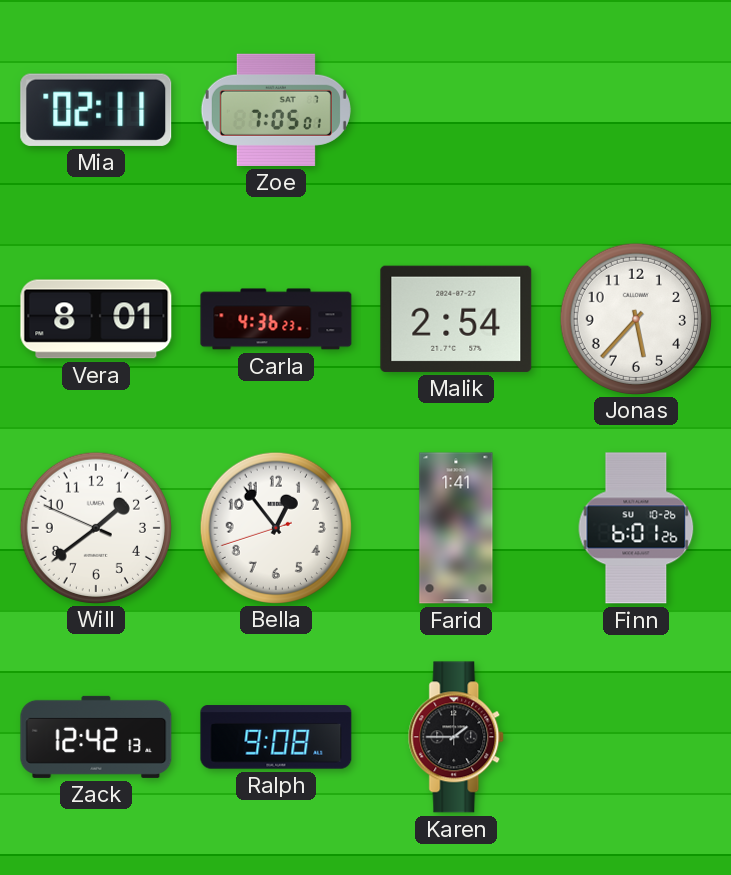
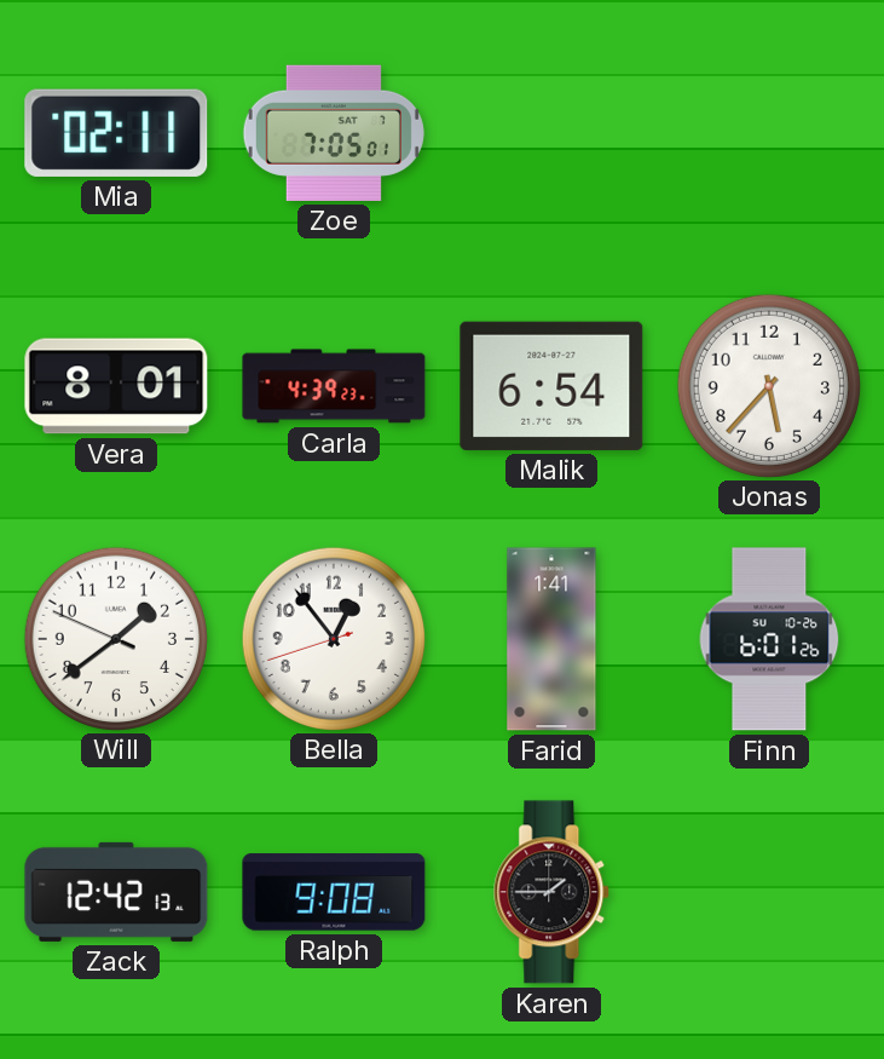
Carla: 4:36 -> 4:39
Malik: 2:54 -> 6:54
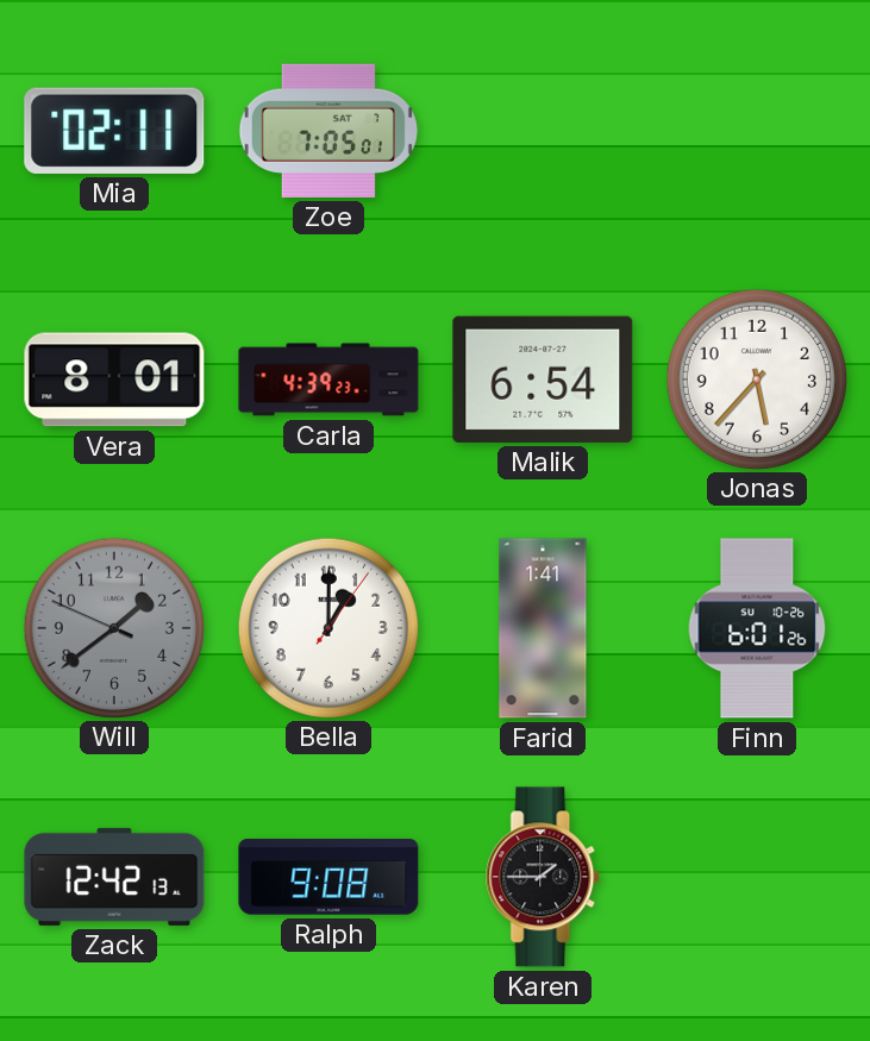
Will dial: white -> grey
Bella: 12:53 -> 1:00
